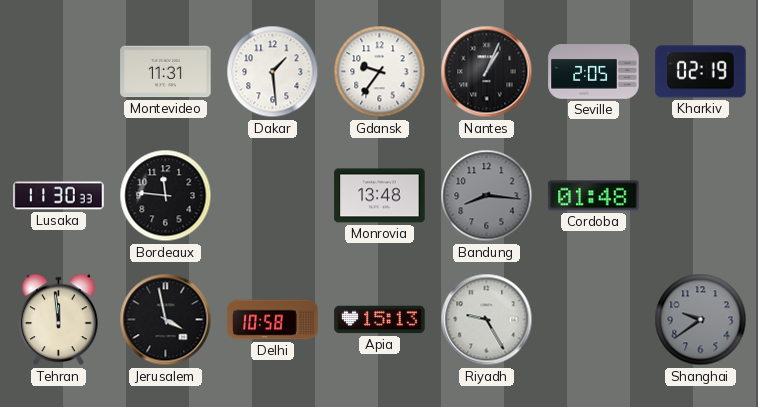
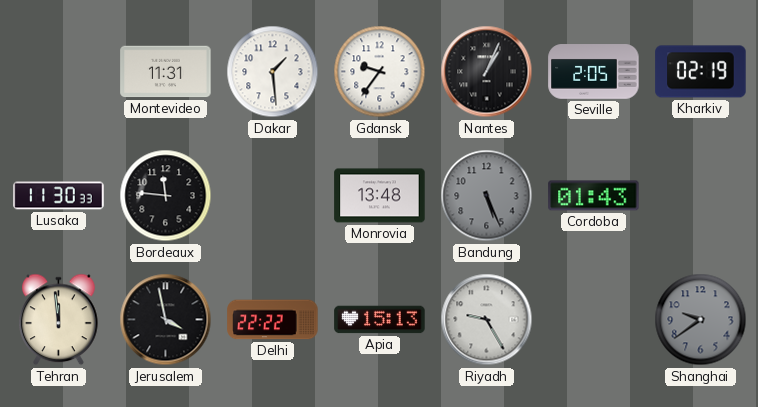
Bandung: 8:16 -> 5:26
Cordoba: 01:48 -> 01:43
Delhi: 10:58 -> 22:22
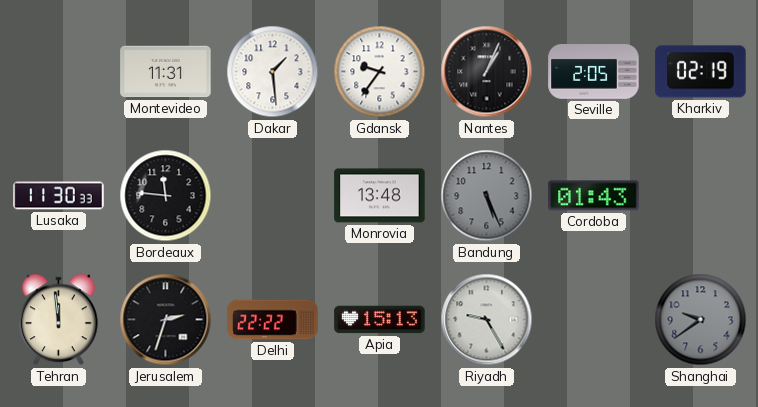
Jerusalem: 3:58 -> 2:33
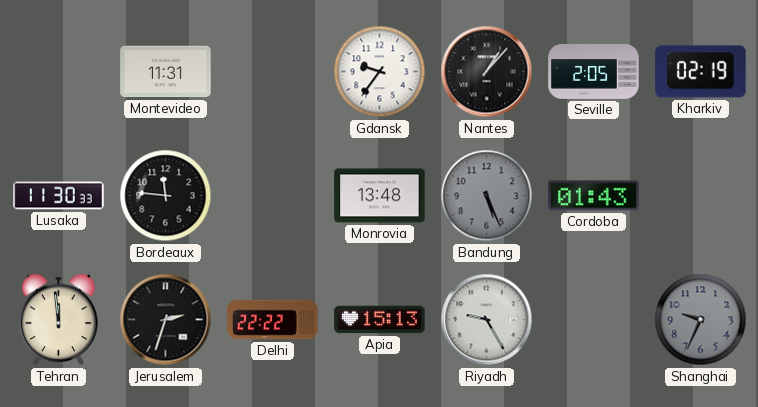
Dakar: 1:29 -> none
Nantes: 1:04 -> 1:07
Shanghai: 9:39 -> 9:34
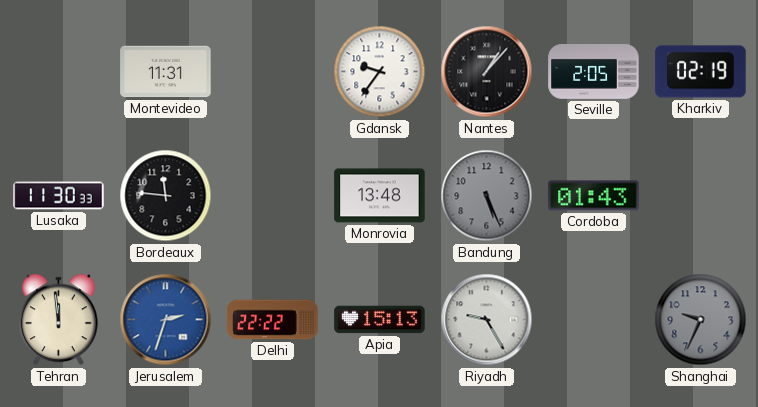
Jerusalem dial: black -> blue
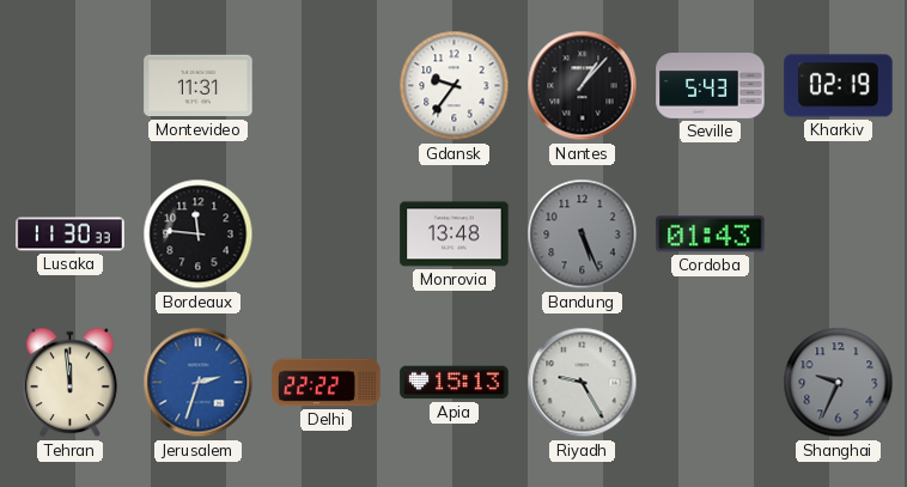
Seville: 2:05 -> 5:43
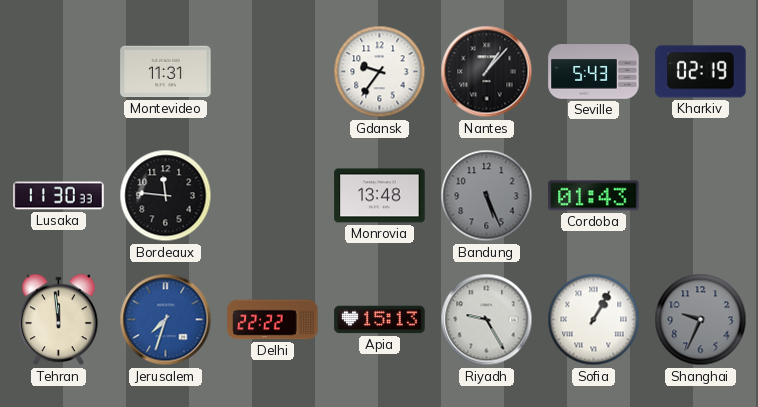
Jerusalem: 2:33 -> 7:33
Sofia: none -> 1:05
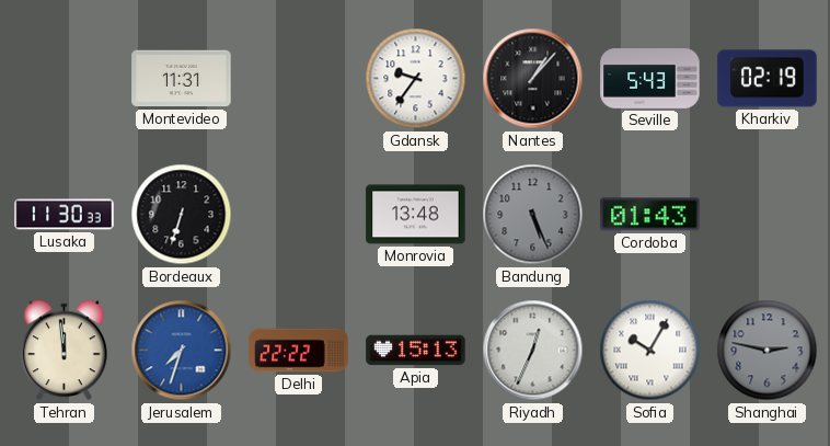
Bordeaux: 11:46 -> 6:33
Riyadh: 9:25 -> 12:34
Sofia: 1:05 -> 10:05
Shanghai: 9:34 -> 2:47
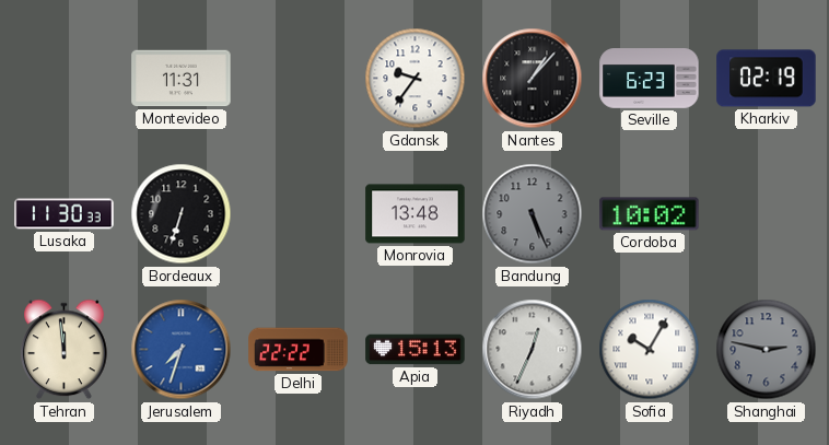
Seville: 5:43 -> 6:23
Cordoba: 01:43 -> 10:02
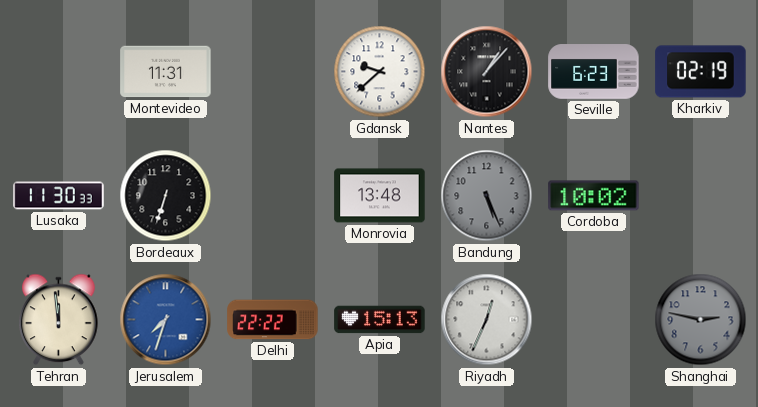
Gdansk: 9:36 -> 9:38
Sofia: 10:05 -> none
